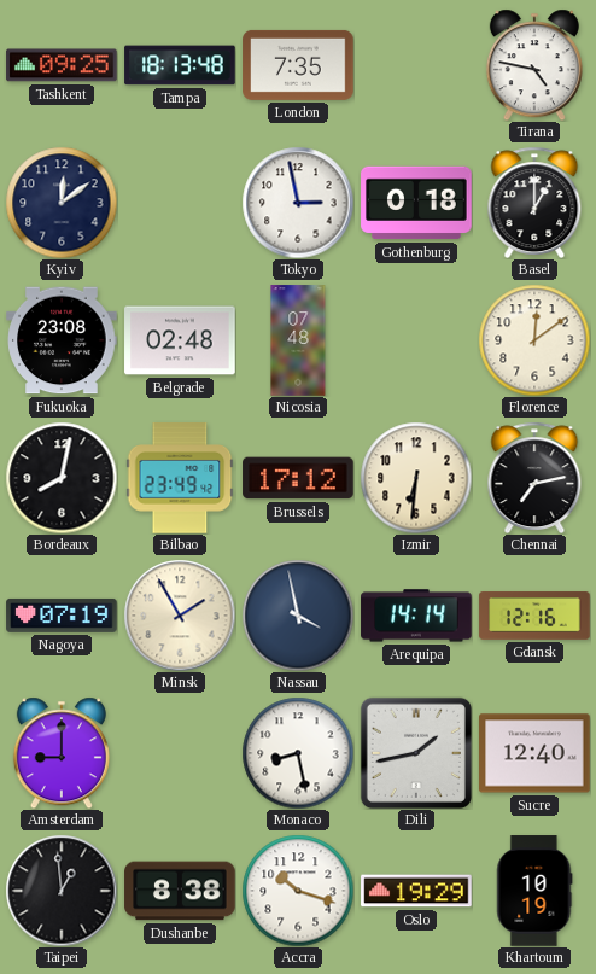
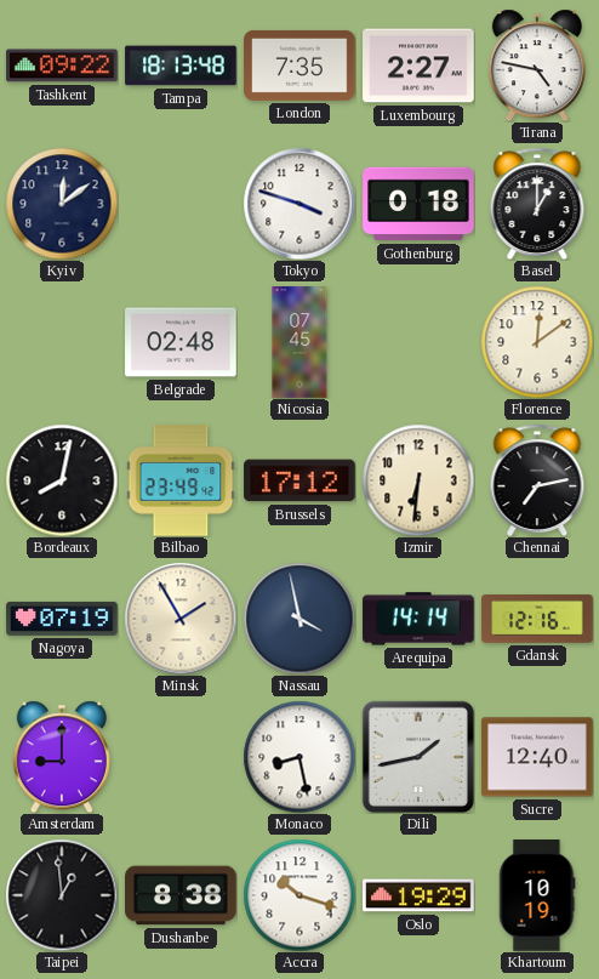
Tashkent: 09:25 -> 09:22
Luxembourg: none -> 2:27
Tokyo: 2:58 -> 3:48
Fukuoka: 23:08 -> none
Nicosia: 07:48 -> 07:45
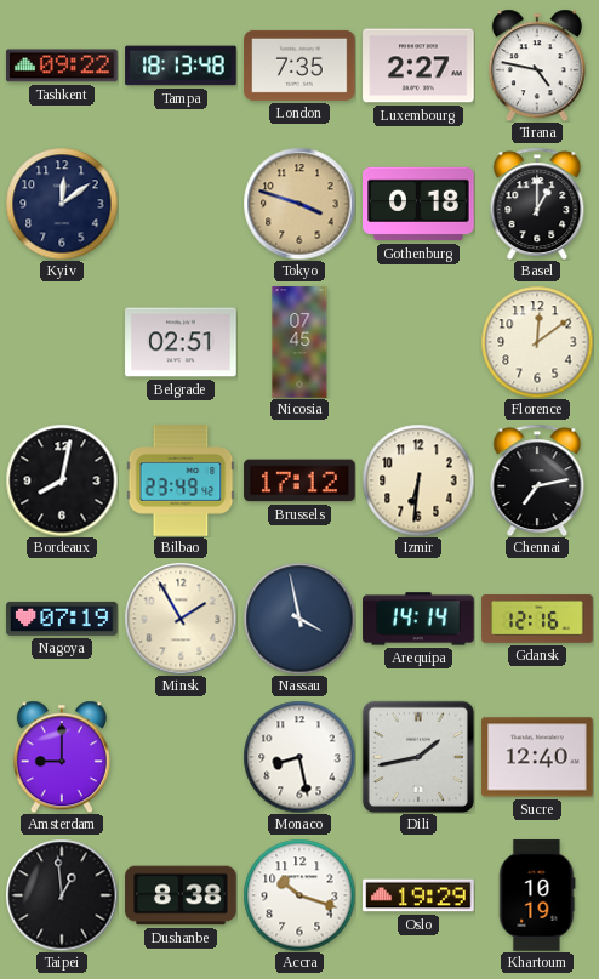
Tokyo dial: white -> champagne
Belgrade: 02:48 -> 02:51
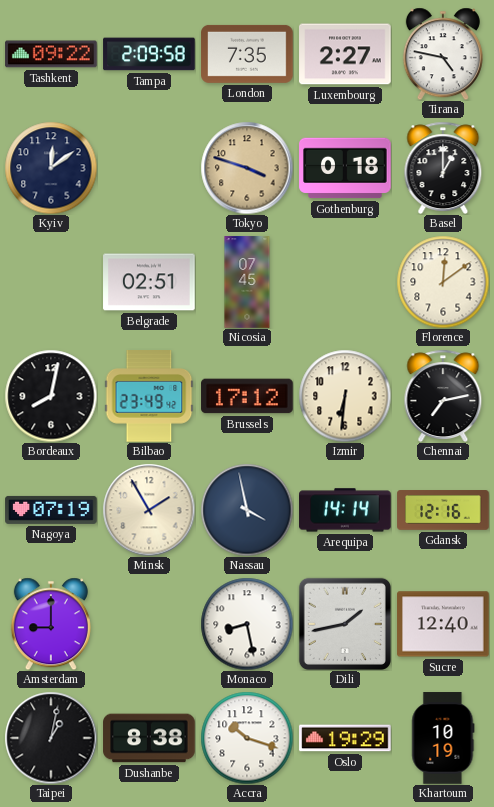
Tampa: 18:13 -> 2:09
Taipei: 12:59 -> 1:02
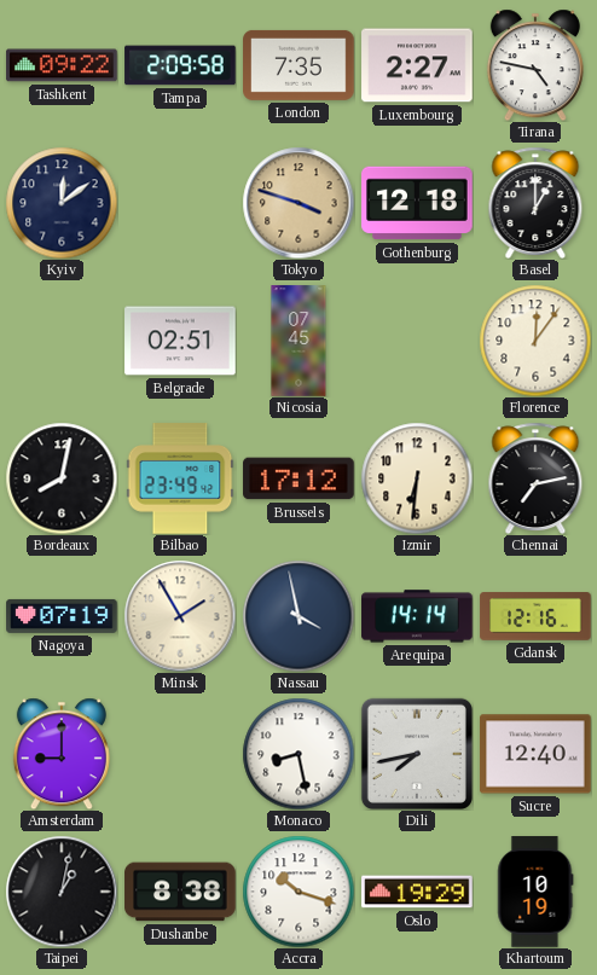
Gothenburg: 0:18 -> 12:18
Florence: 12:09 -> 12:06
Dili: 1:43 -> 7:43
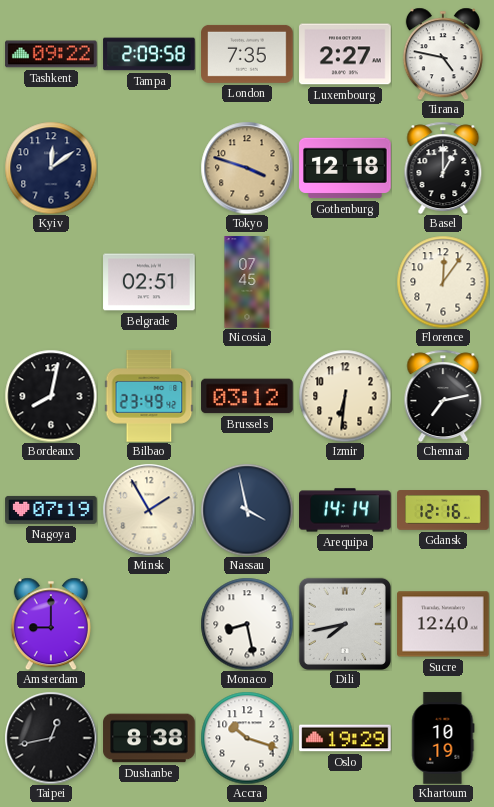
Brussels: 17:12 -> 03:12
Taipei: 1:02 -> 12:43
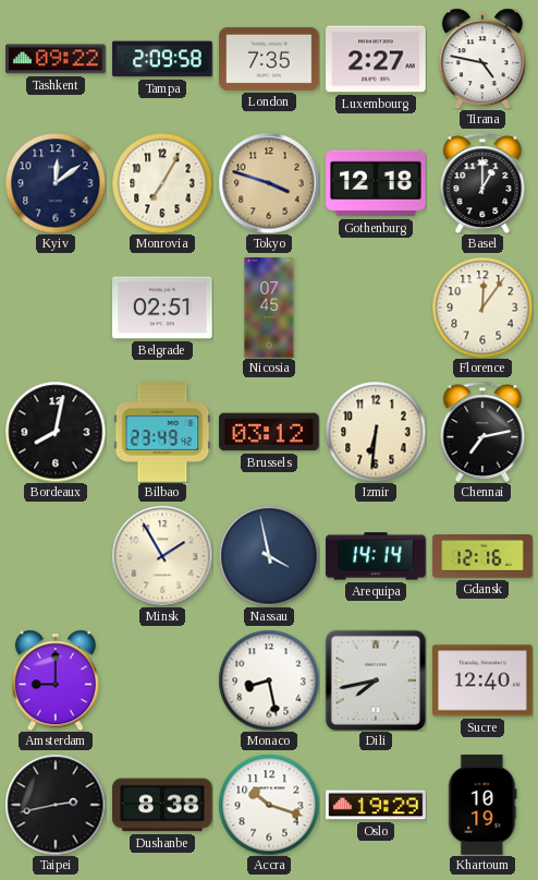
Monrovia: none -> 7:05
Nagoya: 07:19 -> none
Taipei: 12:43 -> 2:43
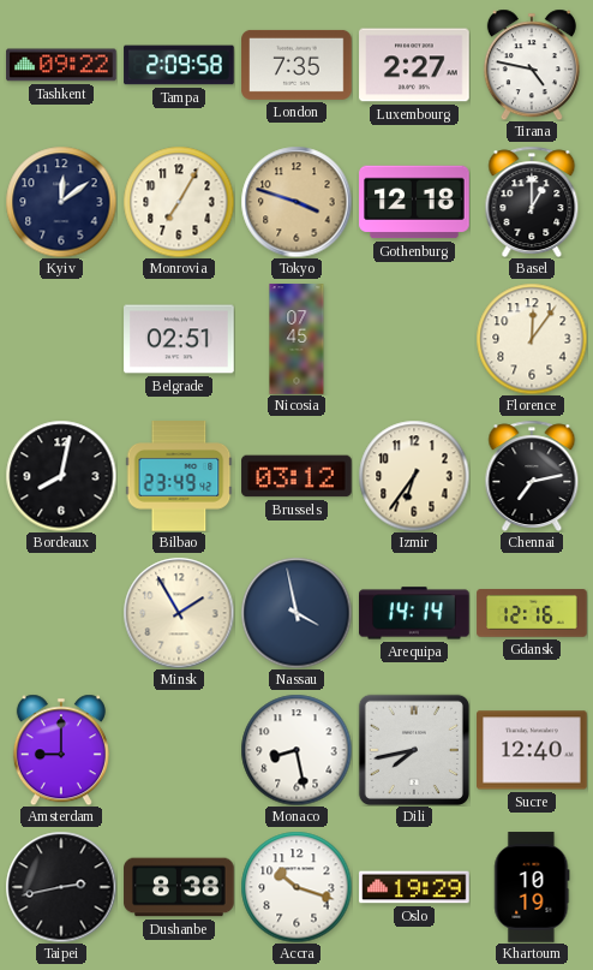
Izmir: 6:31 -> 6:36
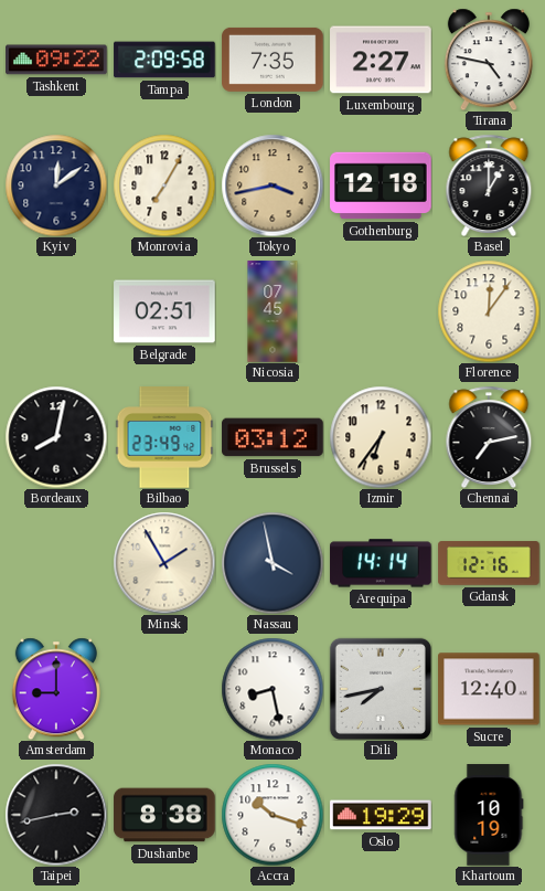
Tokyo: 3:48 -> 3:43
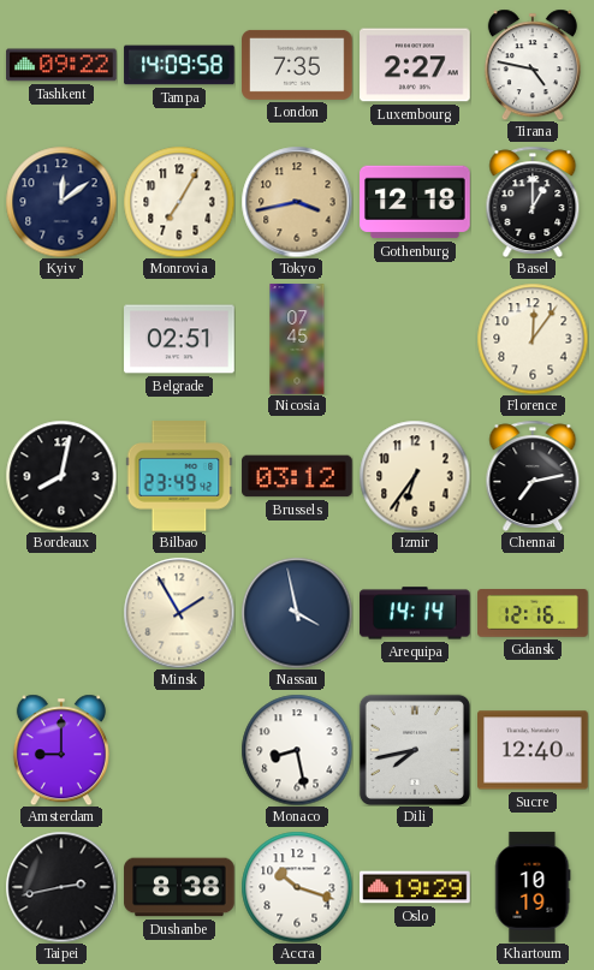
Tampa: 2:09 -> 14:09
